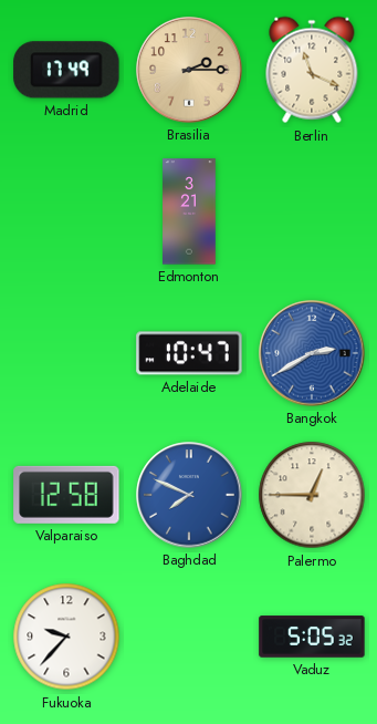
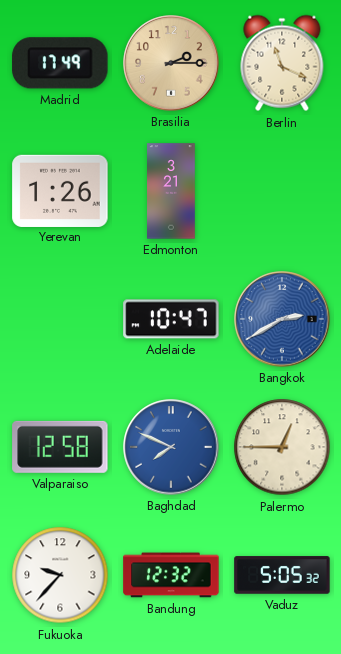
Yerevan: none -> 1:26
Bandung: none -> 12:32
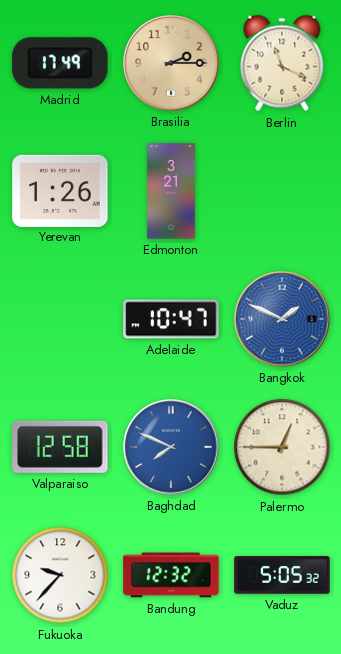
Bangkok: 2:40 -> 1:49
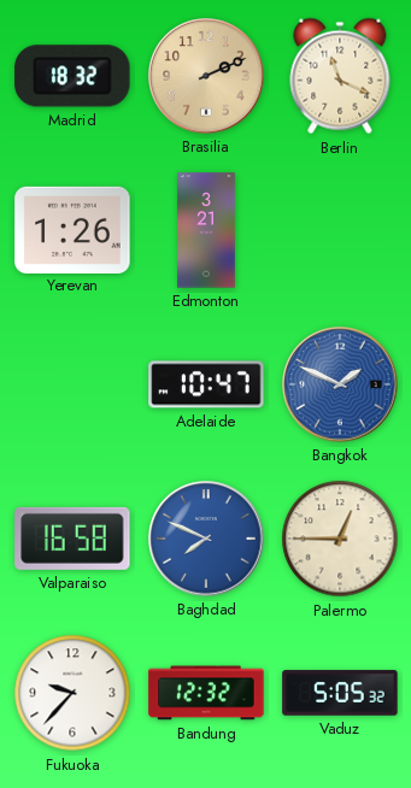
Madrid: 17:49 -> 18:32
Brasilia: 2:15 -> 2:11
Valparaiso: 12:58 -> 16:58
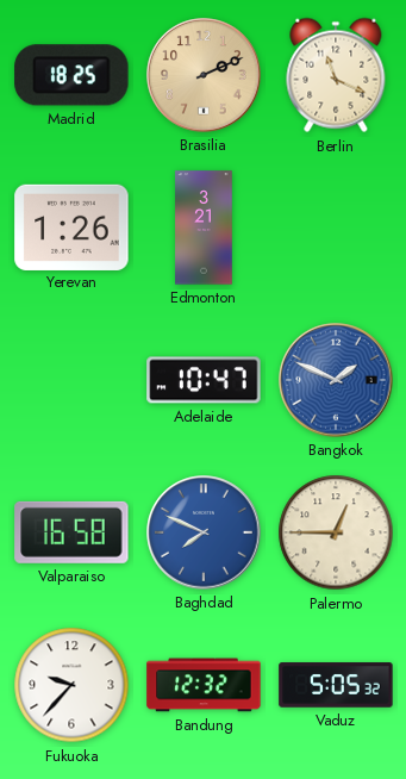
Madrid: 18:32 -> 18:25
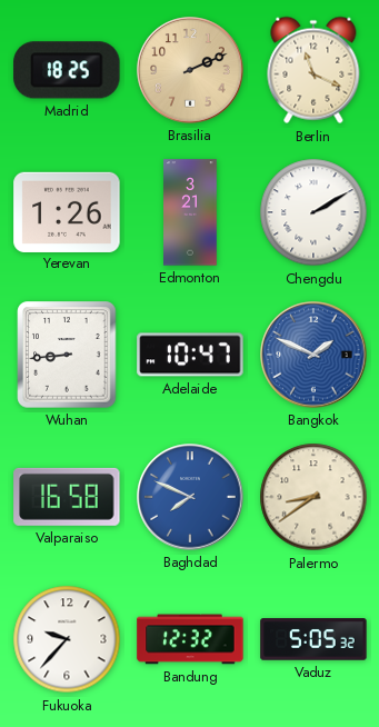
Chengdu: none -> 2:10
Wuhan: none -> 8:44
Palermo: 12:45 -> 8:39
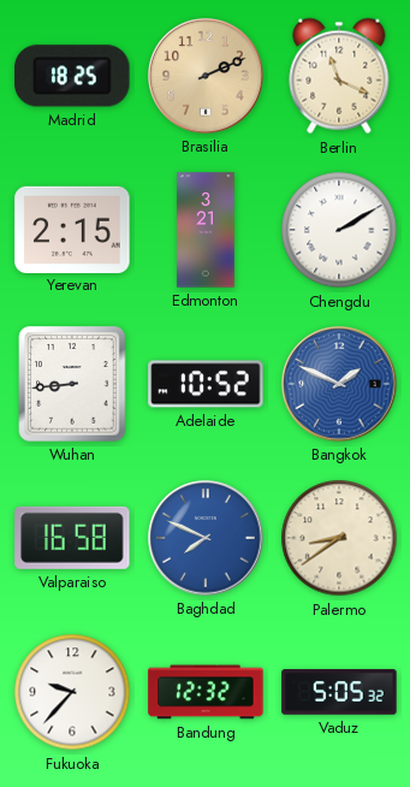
Yerevan: 1:26 -> 2:15
Adelaide: 10:47 -> 10:52
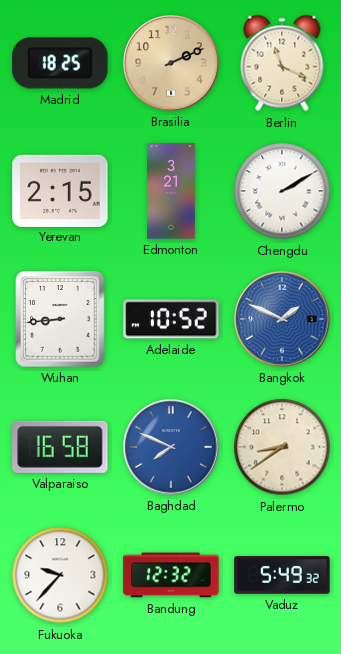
Vaduz: 5:05 -> 5:49
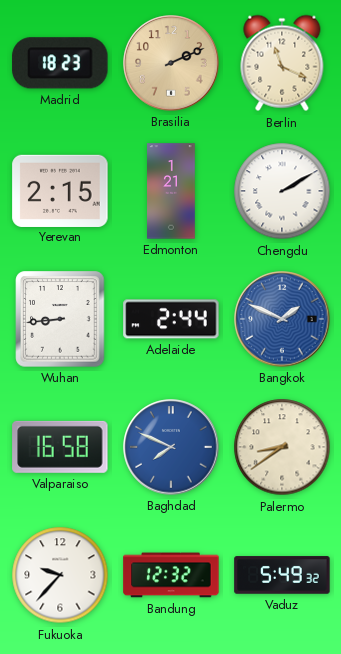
Madrid: 18:25 -> 18:23
Edmonton: 3:21 -> 1:21
Adelaide: 10:52 -> 2:44
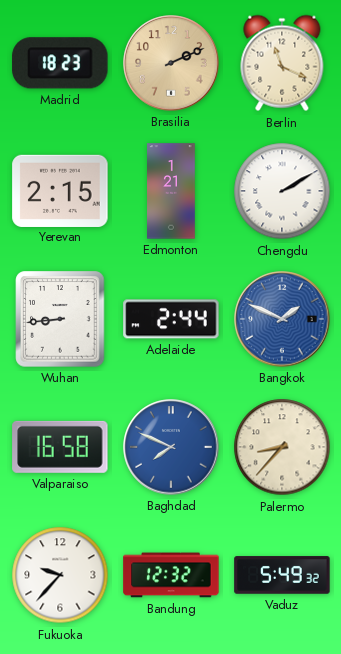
Palermo: 8:39 -> 8:37
